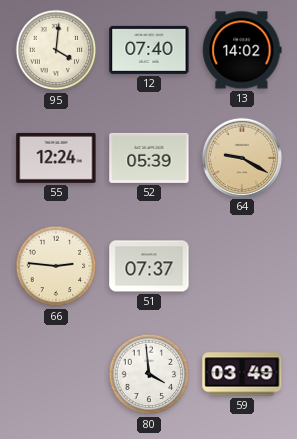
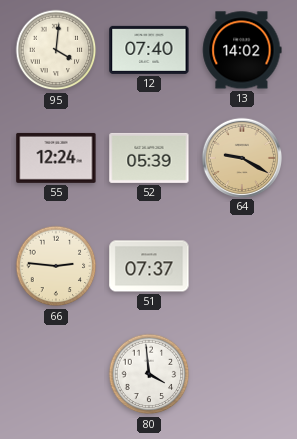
59: 03:49 -> none
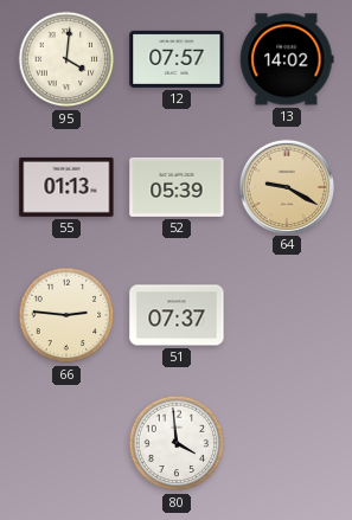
12: 07:40 -> 07:57
55: 12:24 -> 01:13
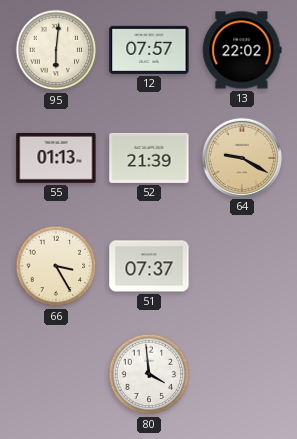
95: 4:01 -> 6:01
13: 14:02 -> 22:02
52: 05:39 -> 21:39
66: 2:46 -> 3:25
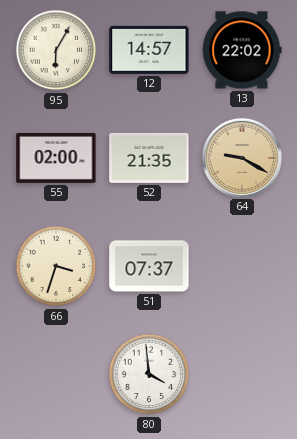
95: 6:01 -> 6:05
12: 07:57 -> 14:57
55: 01:13 -> 02:00
52: 21:39 -> 21:35
66: 3:25 -> 3:33
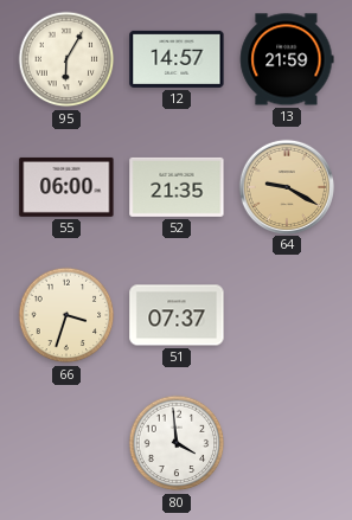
13: 22:02 -> 21:59
55: 02:00 -> 06:00
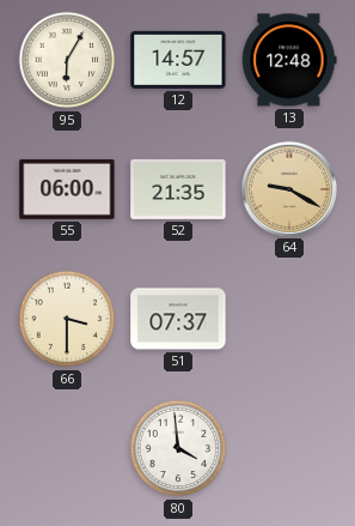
13: 21:59 -> 12:48
66: 3:33 -> 3:30
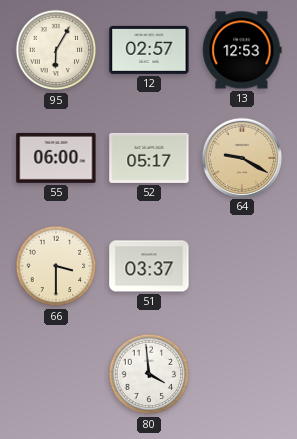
12: 14:57 -> 02:57
13: 12:48 -> 12:53
52: 21:35 -> 05:17
51: 07:37 -> 03:37
